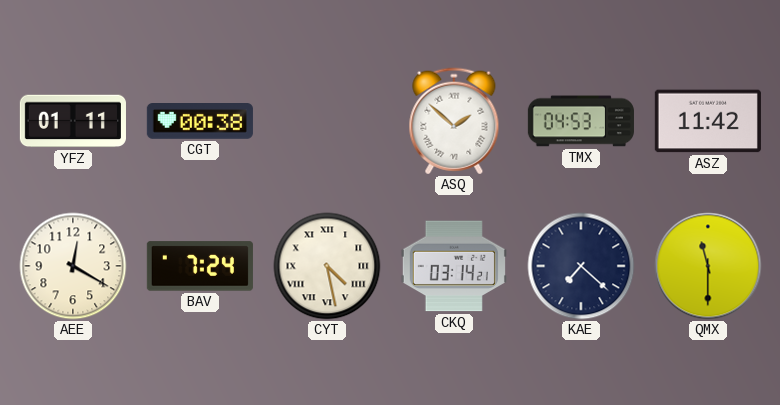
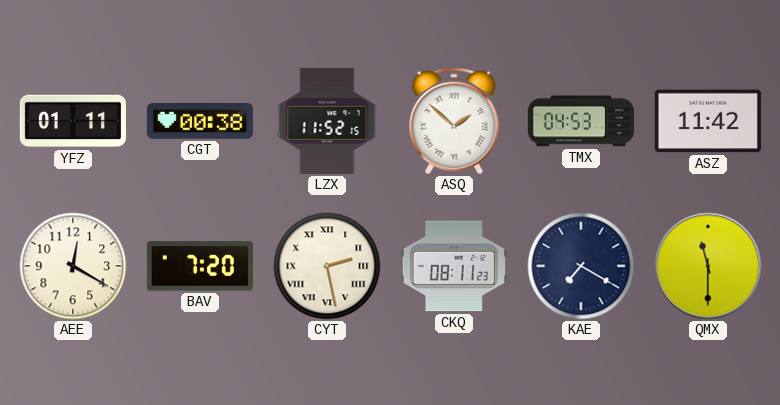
LZX: none -> 11:52
BAV: 7:24 -> 7:20
CYT: 4:28 -> 2:28
CKQ: 03:14 -> 08:11
KAE: 7:22 -> 7:20
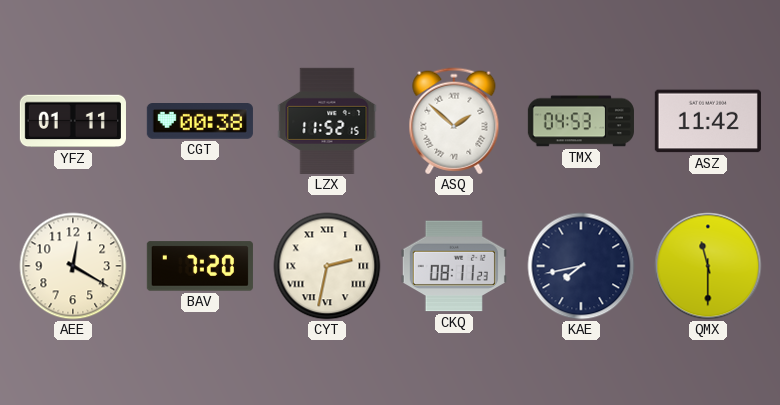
CYT: 2:28 -> 2:32
KAE: 7:20 -> 7:43
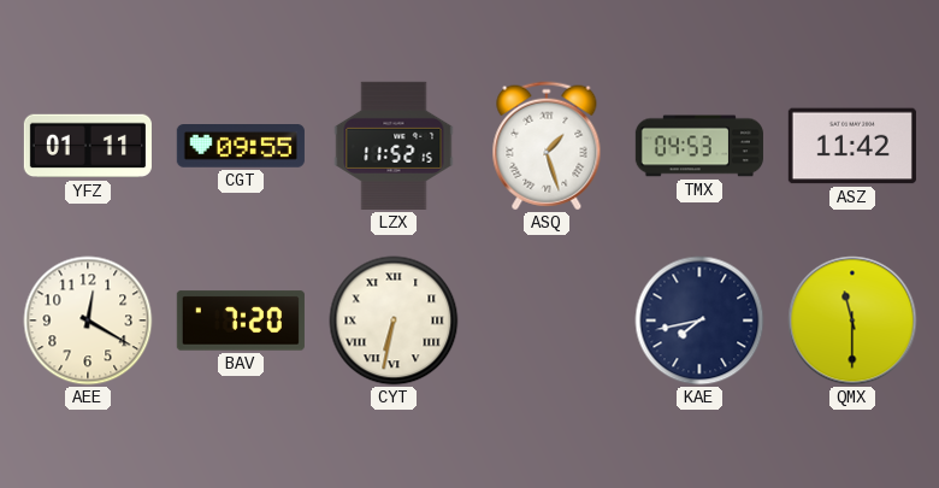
CGT: 00:38 -> 09:55
ASQ: 1:52 -> 1:27
CYT: 2:32 -> 6:32
CKQ: 08:11 -> none
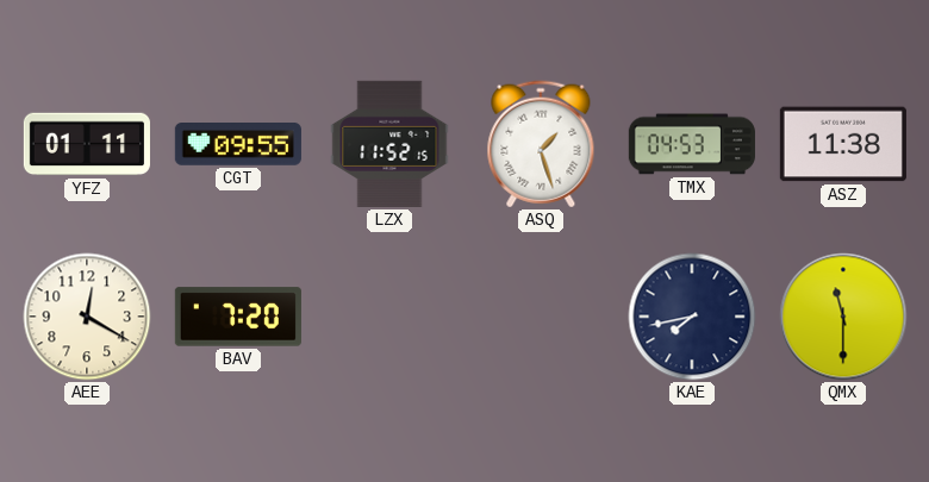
ASZ: 11:42 -> 11:38
CYT: 6:32 -> none
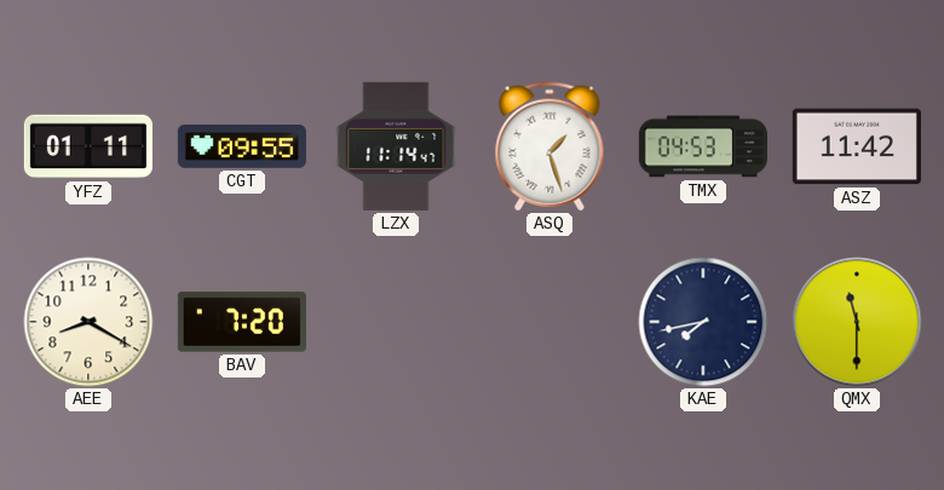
LZX: 11:52 -> 11:14
ASZ: 11:38 -> 11:42
AEE: 12:20 -> 8:20
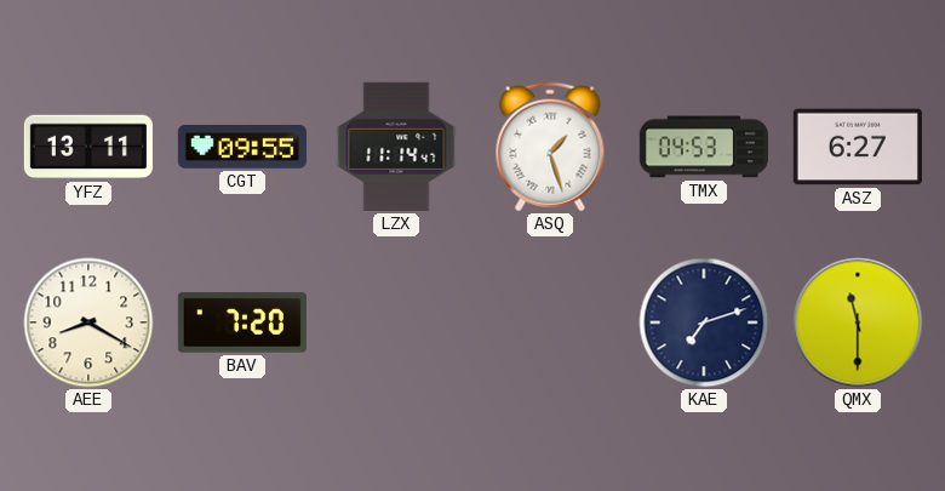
YFZ: 01:11 -> 13:11
ASZ: 11:42 -> 6:27
KAE: 7:43 -> 7:12
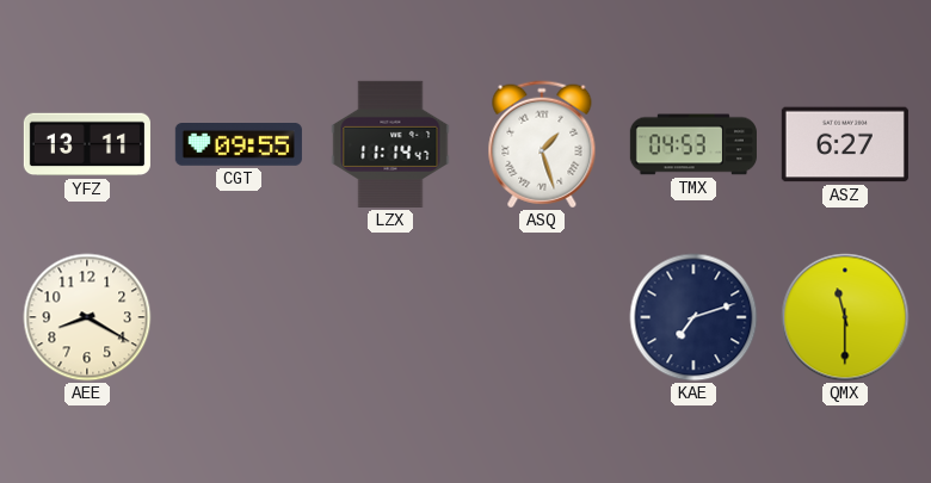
BAV: 7:20 -> none
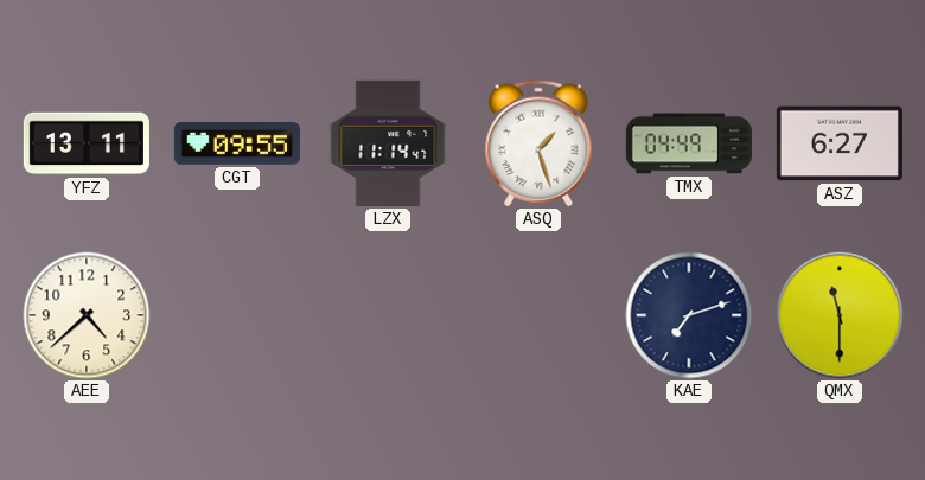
TMX: 04:53 -> 04:49
AEE: 8:20 -> 4:38
